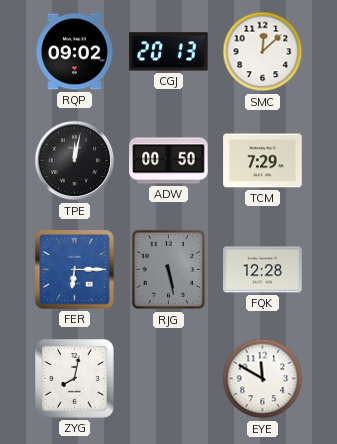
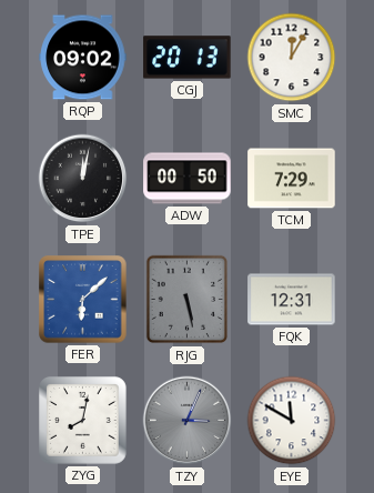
SMC: 12:08 -> 12:05
FER: 6:15 -> 6:08
FQK: 12:28 -> 12:31
TZY: none -> 3:04
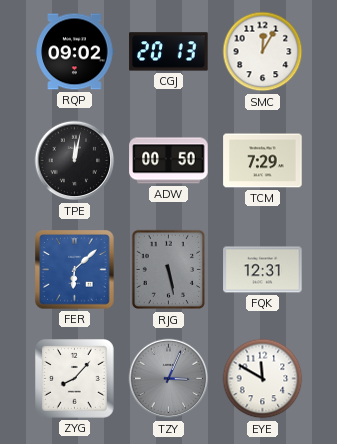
ZYG: 8:02 -> 8:07
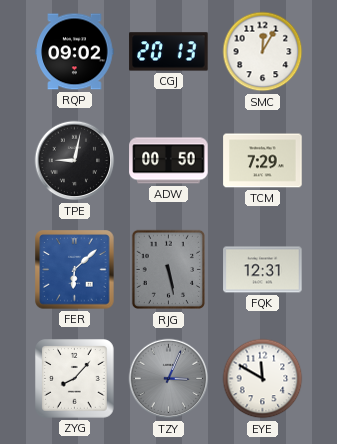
TPE: 12:02 -> 9:02
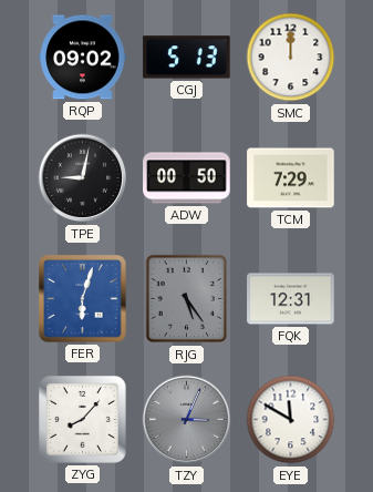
CGJ: 20:13 -> 5:13
SMC: 12:05 -> 12:00
FER: 6:08 -> 6:03
RJG: 5:28 -> 5:24
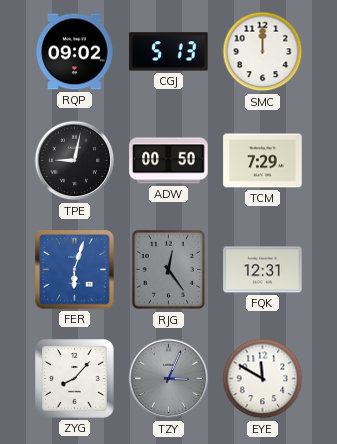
RJG: 5:24 -> 12:24
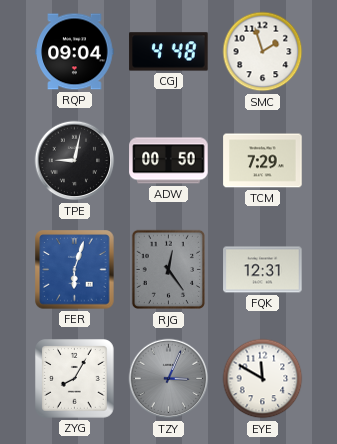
RQP: 09:02 -> 09:04
CGJ: 5:13 -> 4:48
SMC: 12:00 -> 1:57
ZYG: 8:07 -> 8:05
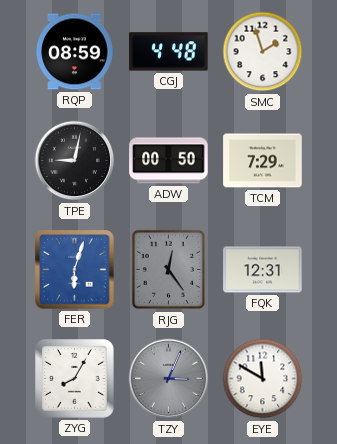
RQP: 09:04 -> 08:59
